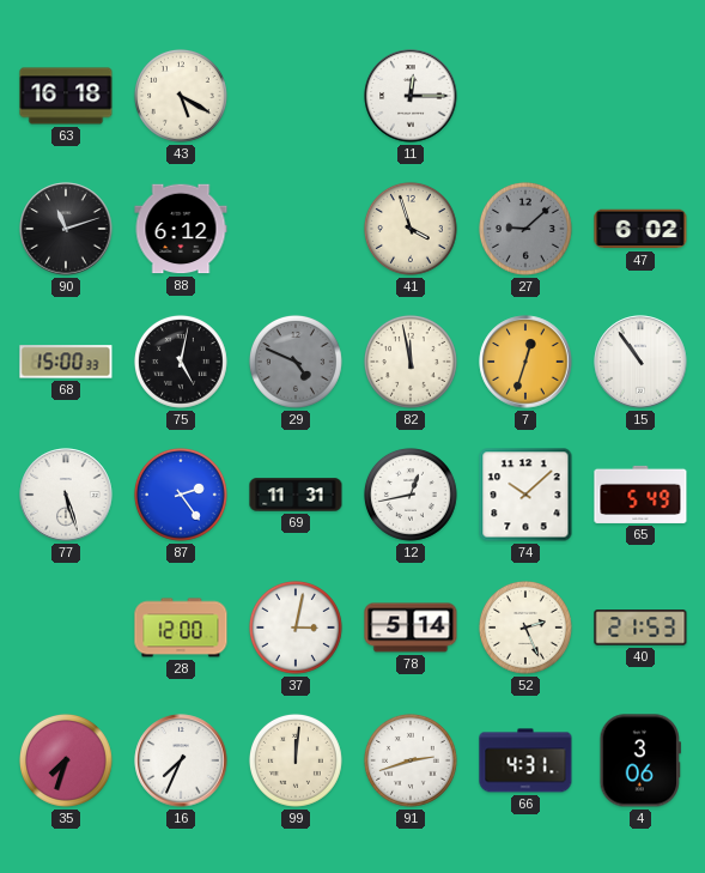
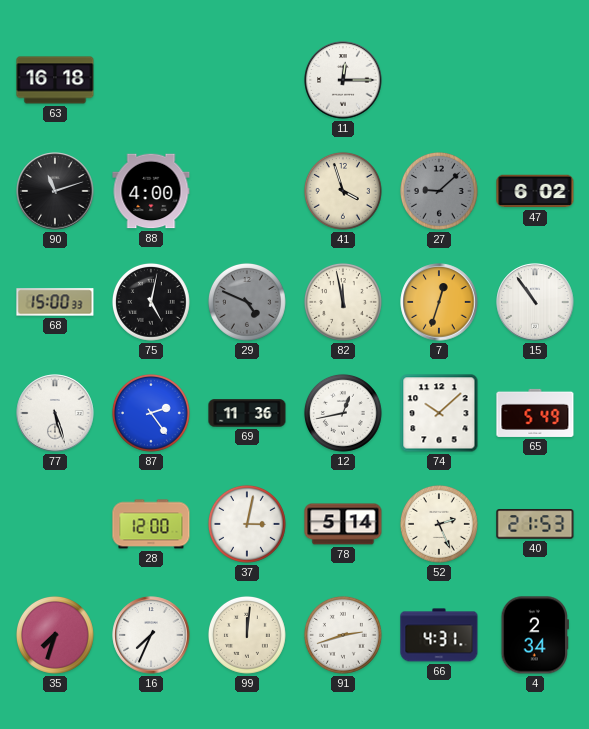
43: 5:20 -> none
88: 6:12 -> 4:00
69: 11:31 -> 11:36
4: 3:06 -> 2:34
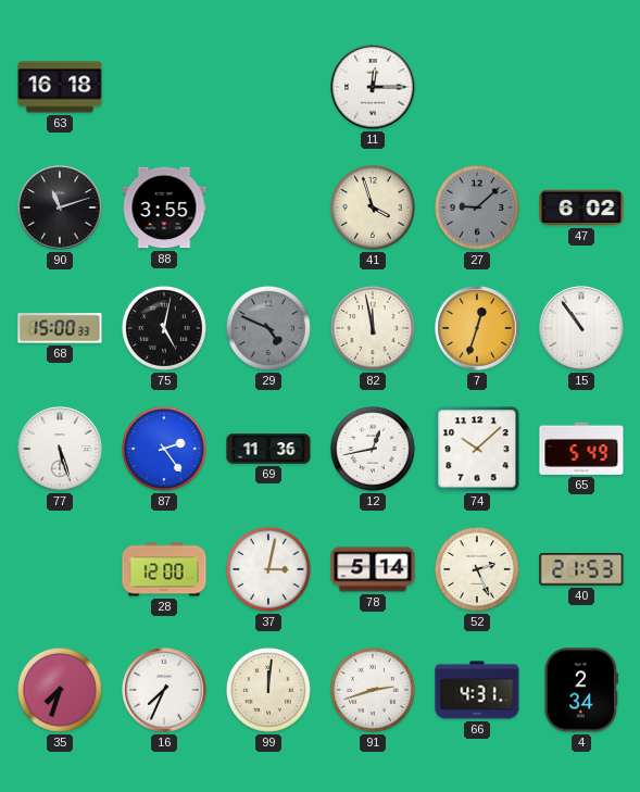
88: 4:00 -> 3:55
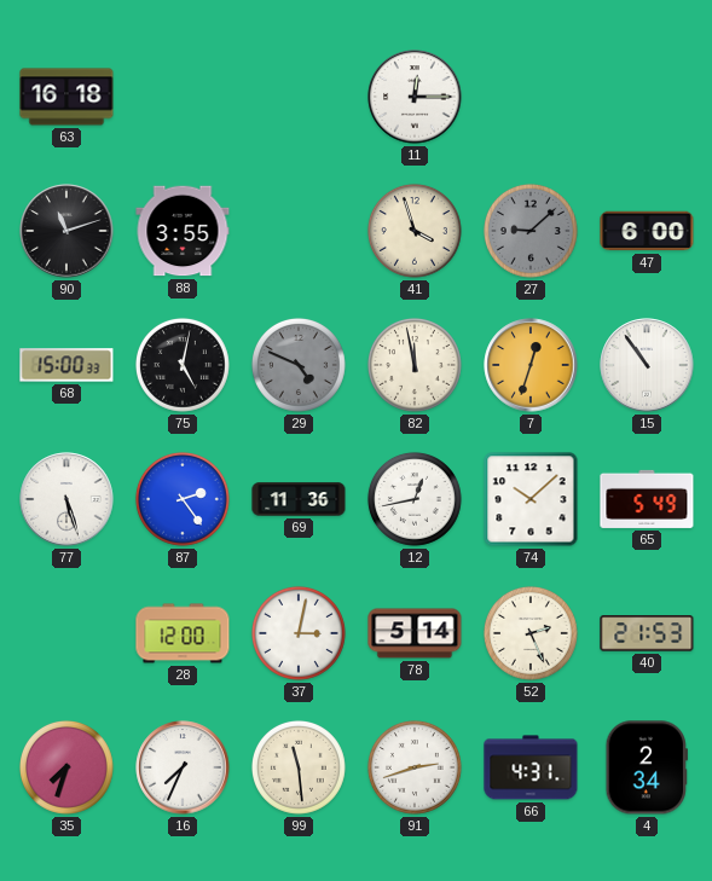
47: 6:02 -> 6:00
99: 12:01 -> 11:29
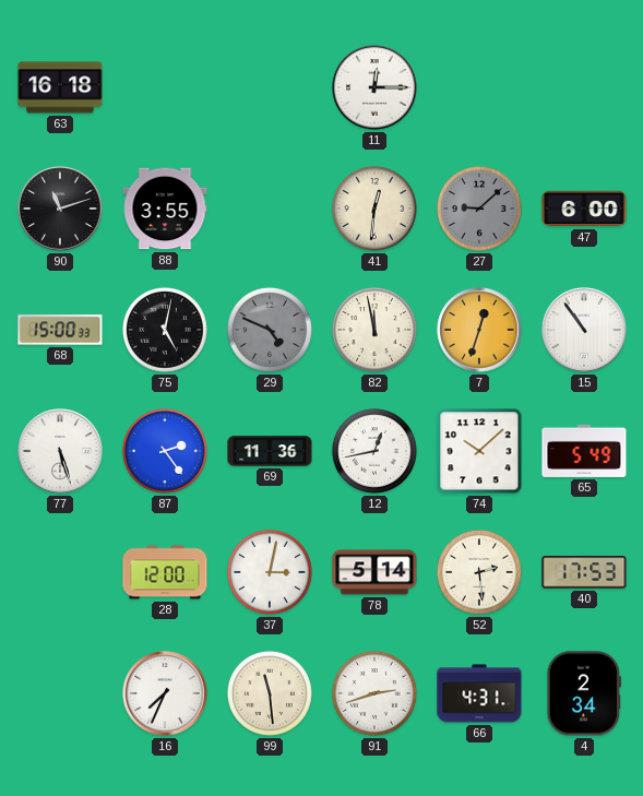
41: 3:57 -> 12:31
52: 2:26 -> 2:29
40: 21:53 -> 17:53
35: 7:33 -> none
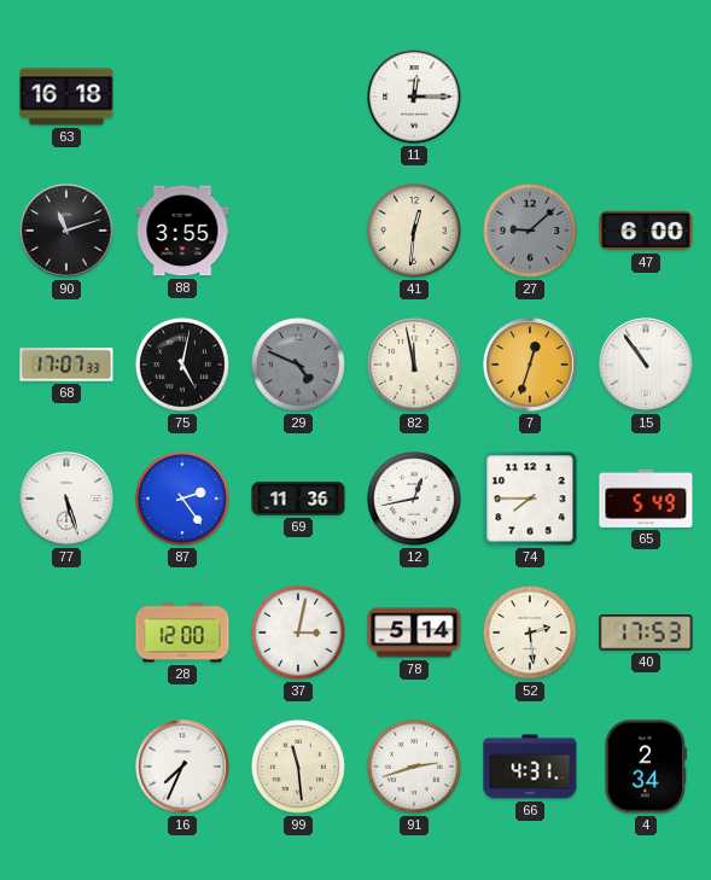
68: 15:00 -> 17:07
74: 10:08 -> 7:45
